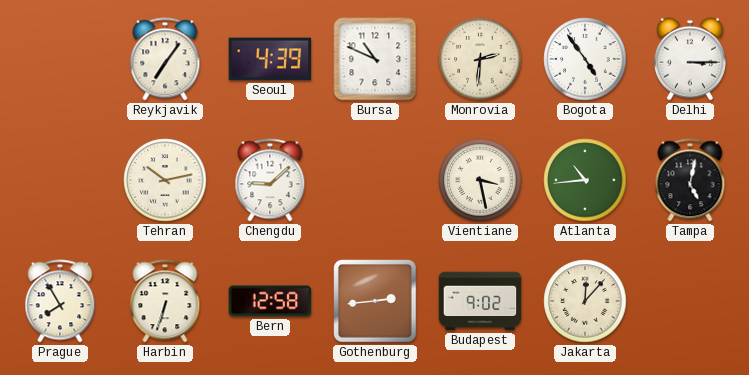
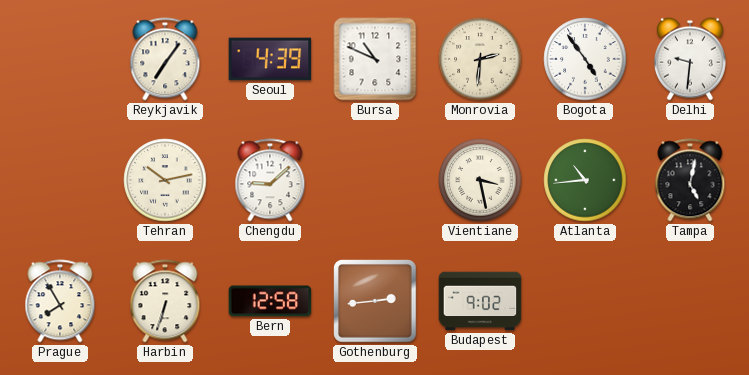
Delhi: 3:15 -> 9:31
Jakarta: 12:07 -> none
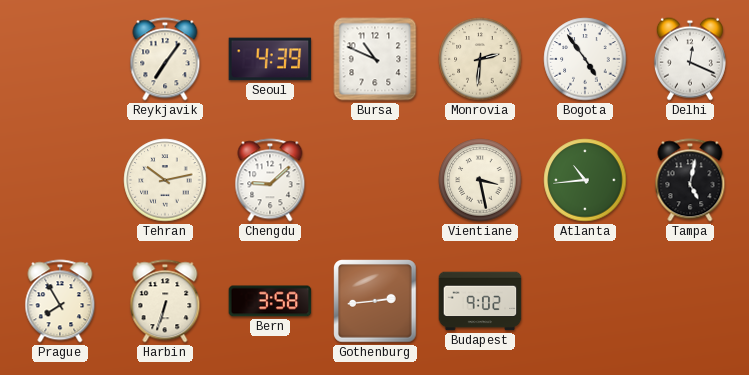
Delhi: 9:31 -> 12:19
Bern: 12:58 -> 3:58
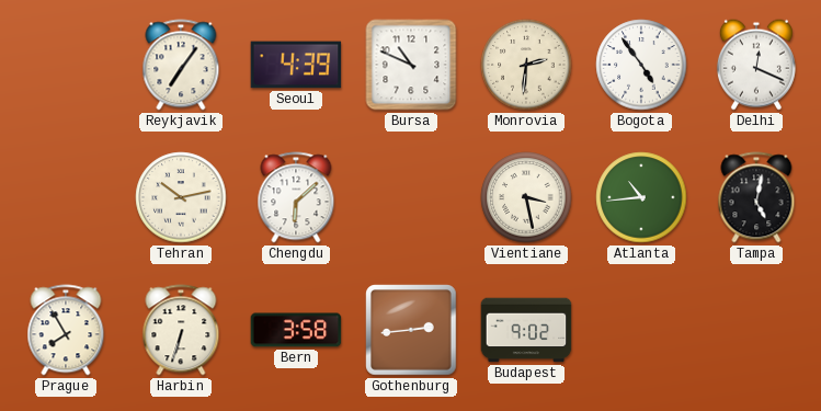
Chengdu: 9:08 -> 6:08
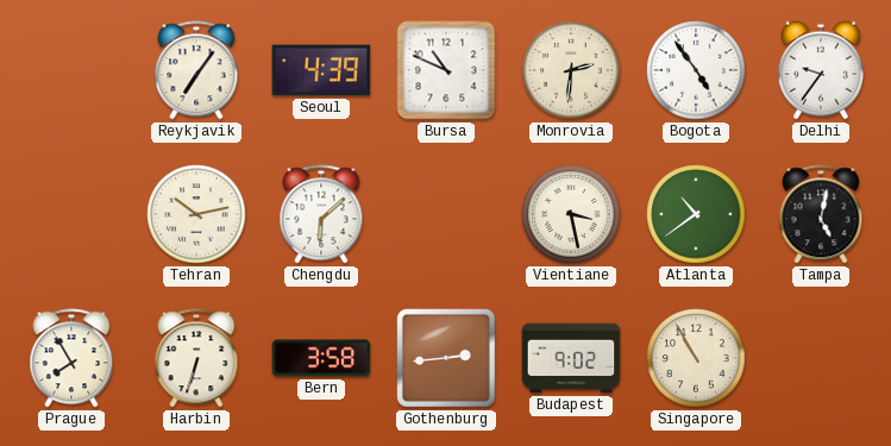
Delhi: 12:19 -> 9:36
Atlanta: 10:44 -> 10:39
Singapore: none -> 10:55
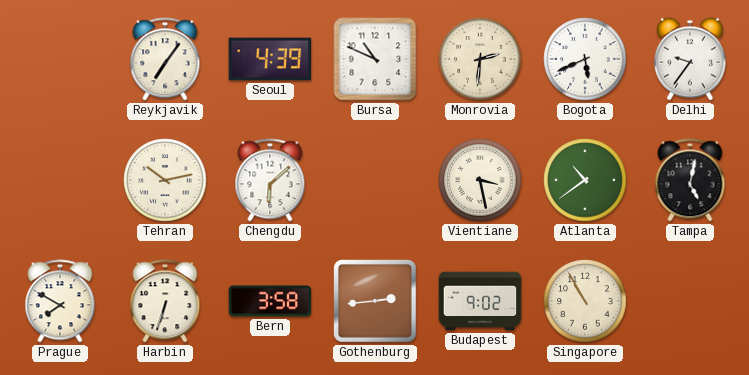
Bogota: 4:54 -> 5:41
Prague: 7:55 -> 7:50
